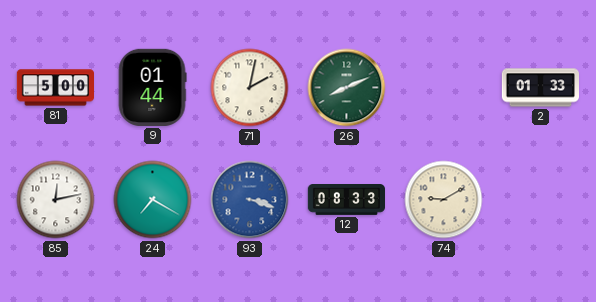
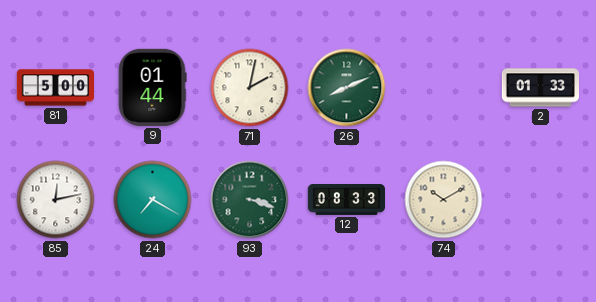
93 dial: blue -> green
74: 9:10 -> 10:10
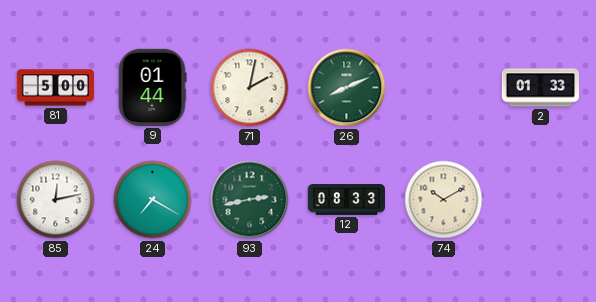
93: 3:18 -> 2:43
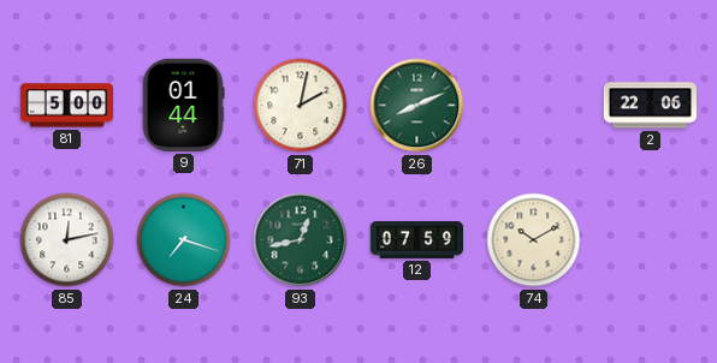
2: 01:33 -> 22:06
24: 7:20 -> 7:18
93: 2:43 -> 12:43
12: 08:33 -> 07:59
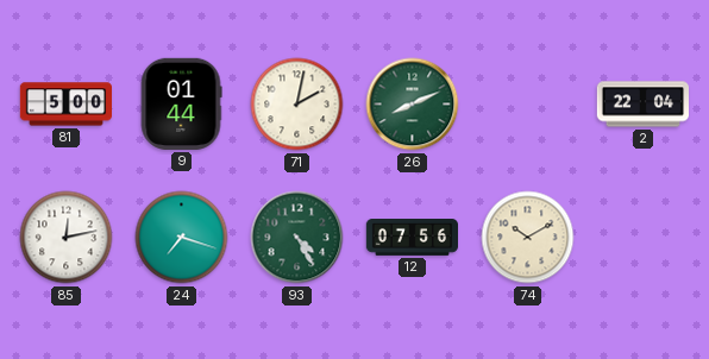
2: 22:06 -> 22:04
93: 12:43 -> 4:25
12: 07:59 -> 07:56
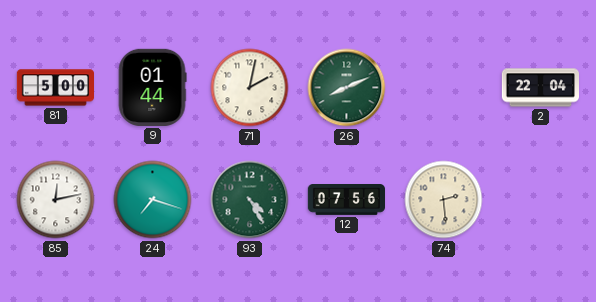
74: 10:10 -> 2:29
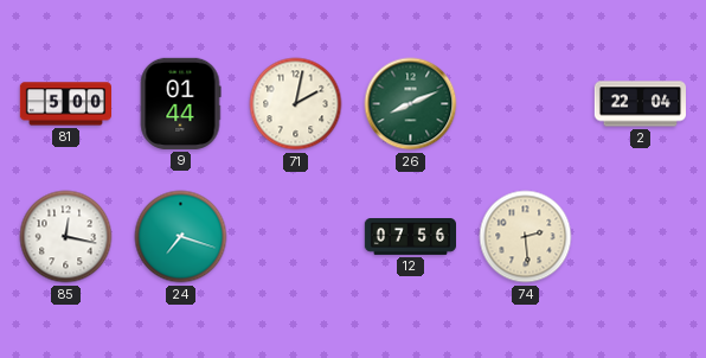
85: 12:13 -> 12:17
93: 4:25 -> none
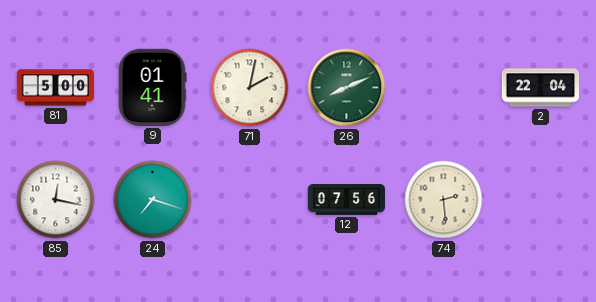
9: 01:44 -> 01:41
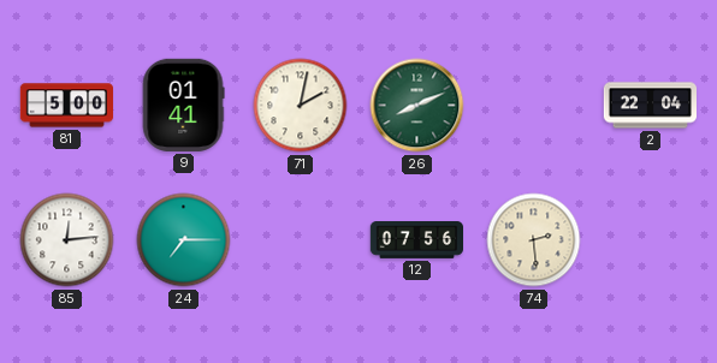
85: 12:17 -> 12:14
24: 7:18 -> 7:15
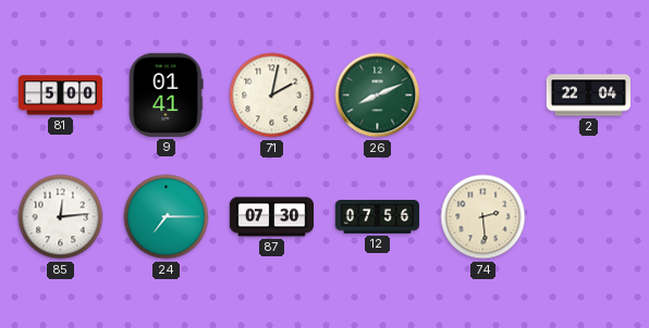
87: none -> 07:30
